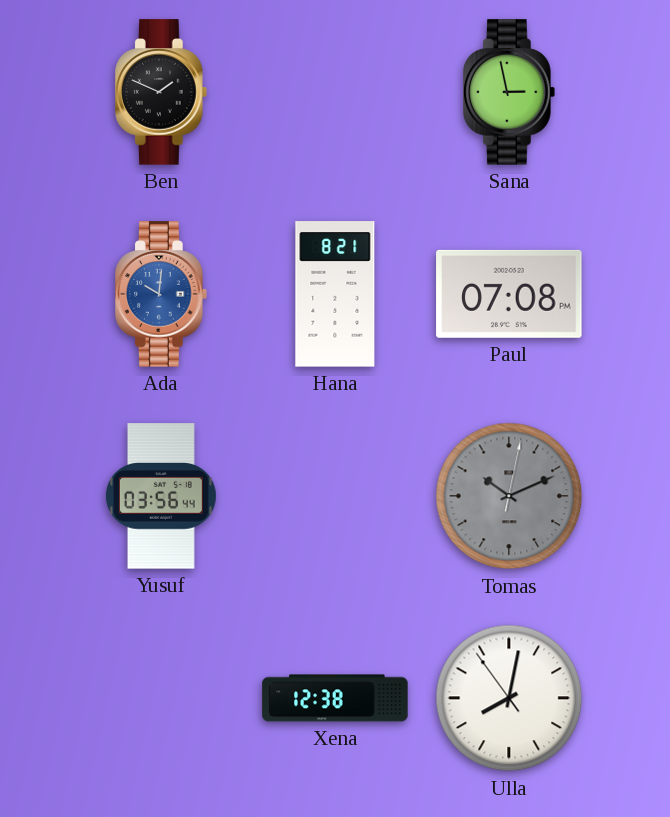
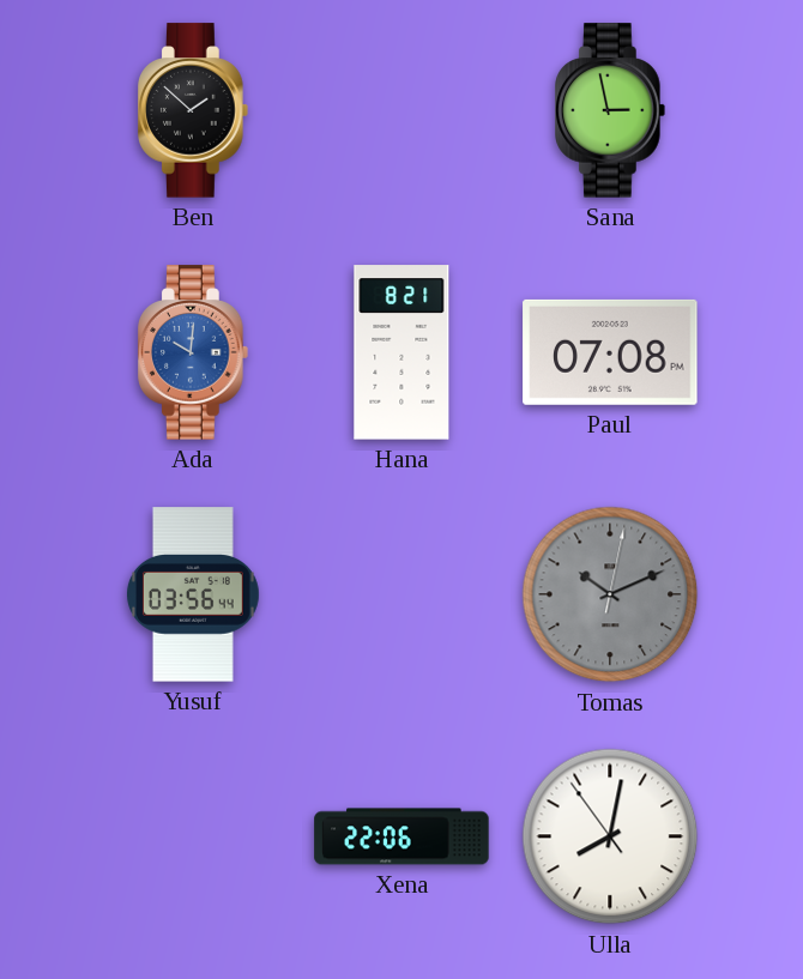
Ben: 1:49 -> 1:52
Xena: 12:38 -> 22:06
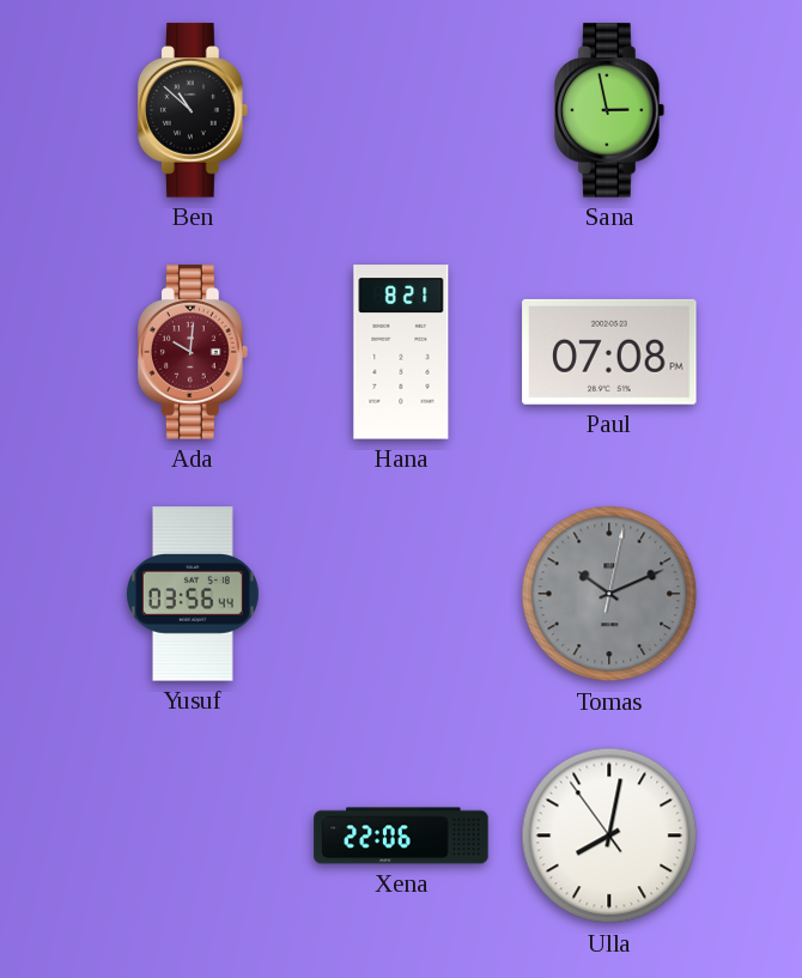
Ben: 1:52 -> 10:52
Ada dial: blue -> burgundy
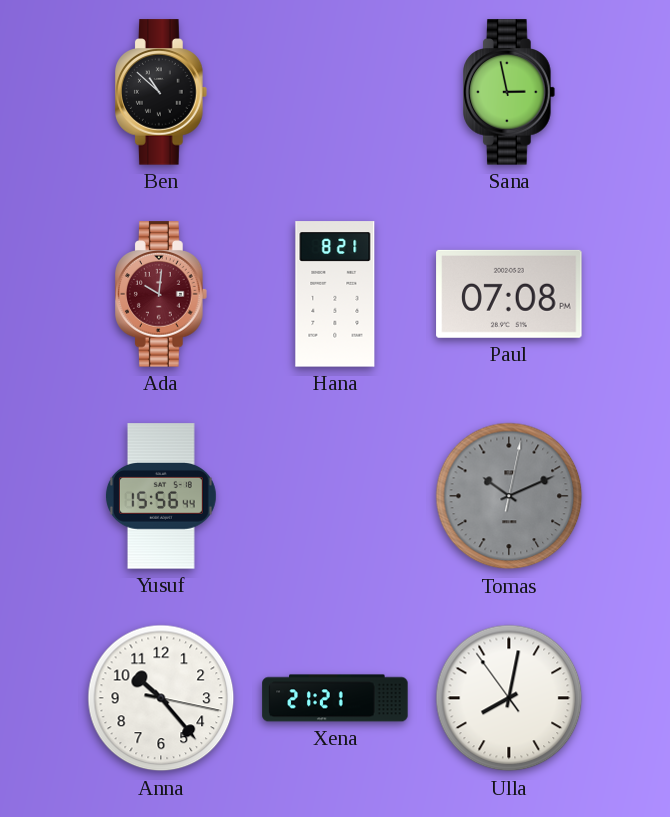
Yusuf: 03:56 -> 15:56
Anna: none -> 10:23
Xena: 22:06 -> 21:21
